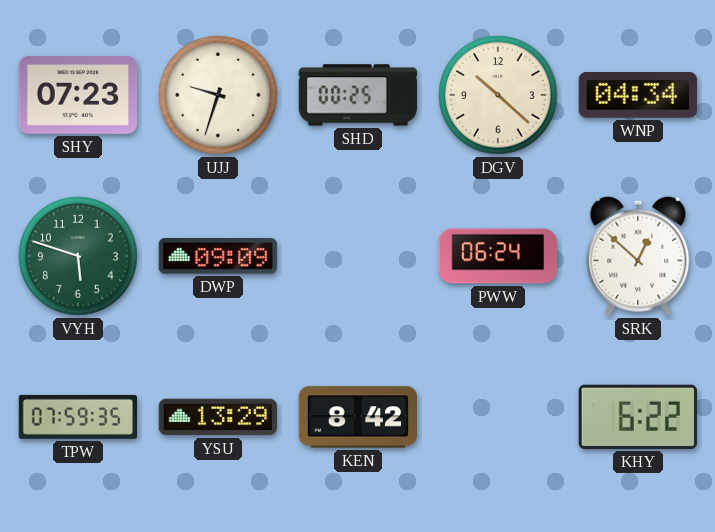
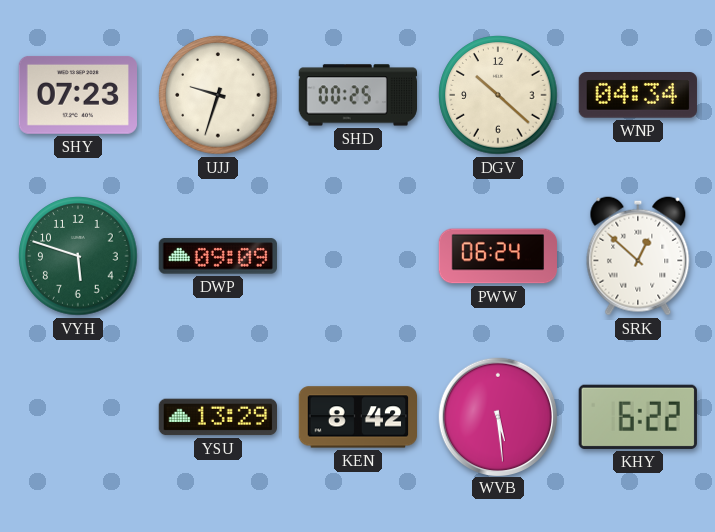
TPW: 07:59 -> none
WVB: none -> 5:29
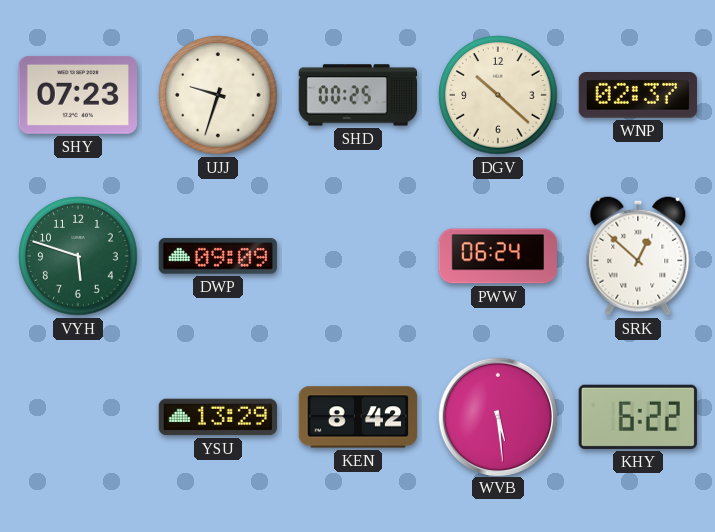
WNP: 04:34 -> 02:37
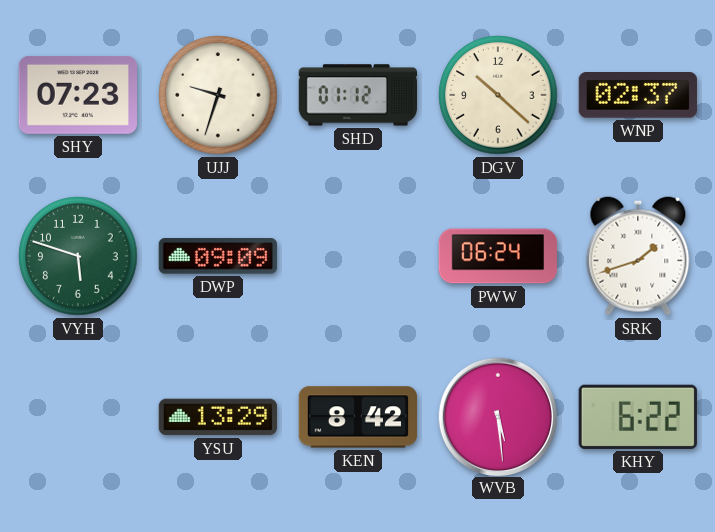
SHD: 00:25 -> 01:12
SRK: 12:52 -> 1:42
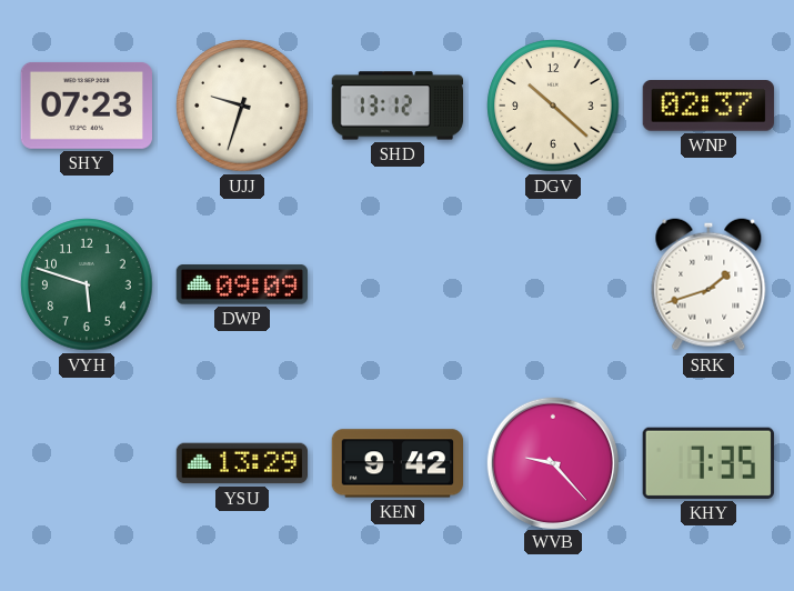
SHD: 01:12 -> 13:12
PWW: 06:24 -> none
KEN: 8:42 -> 9:42
WVB: 5:29 -> 9:23
KHY: 6:22 -> 7:35
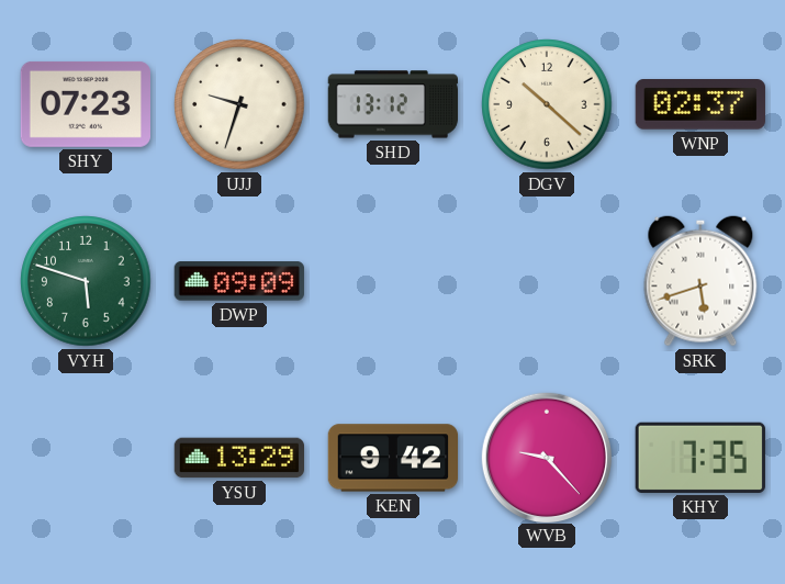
SRK: 1:42 -> 5:42
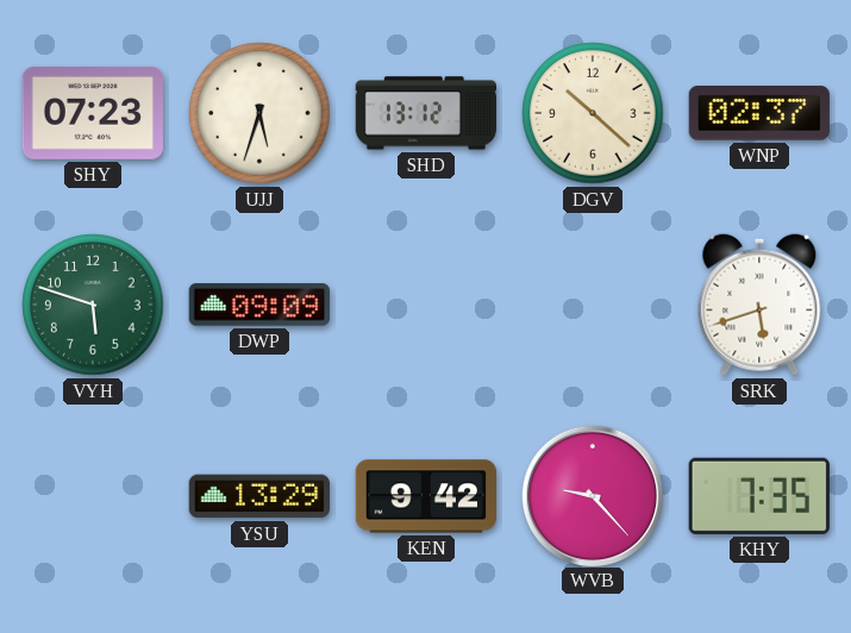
UJJ: 9:33 -> 5:33
